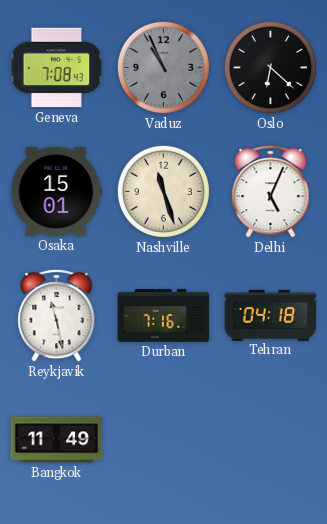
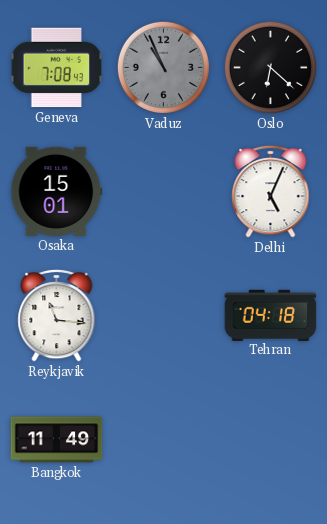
Nashville: 11:27 -> none
Reykjavik: 11:28 -> 11:16
Durban: 7:16 -> none
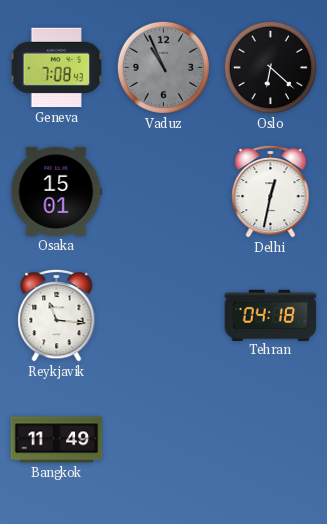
Delhi: 5:04 -> 12:32
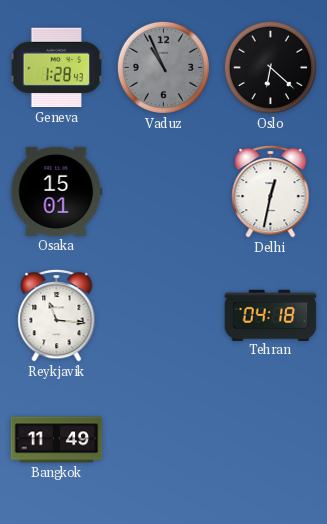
Geneva: 7:08 -> 1:28
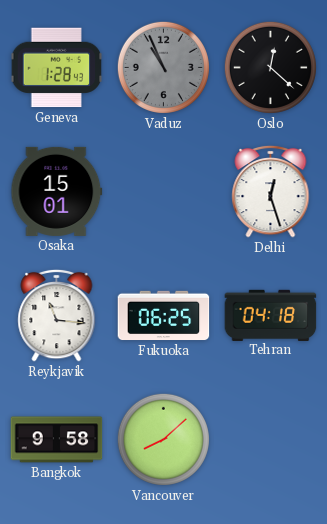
Oslo: 6:22 -> 12:22
Delhi: 12:32 -> 12:27
Fukuoka: none -> 06:25
Bangkok: 11:49 -> 9:58
Vancouver: none -> 8:08
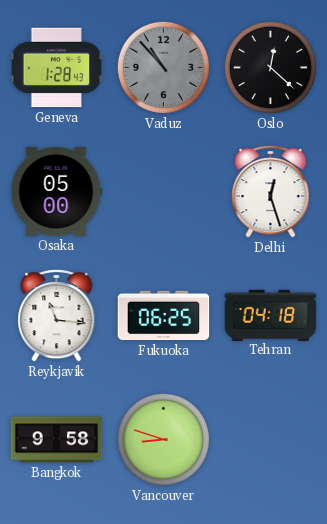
Vaduz: 10:56 -> 10:53
Osaka: 15:01 -> 05:00
Vancouver: 8:08 -> 8:48
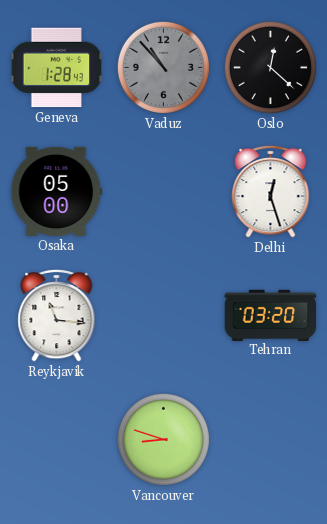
Fukuoka: 06:25 -> none
Tehran: 04:18 -> 03:20
Bangkok: 9:58 -> none
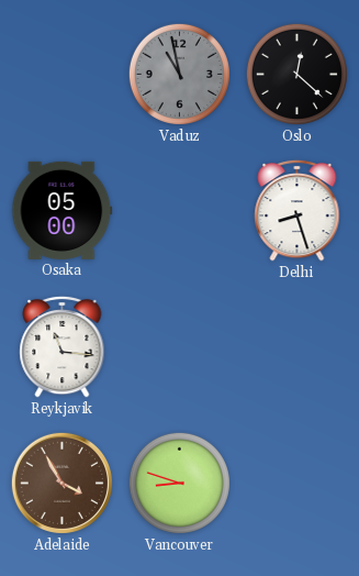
Geneva: 1:28 -> none
Vaduz: 10:53 -> 10:58
Delhi: 12:27 -> 8:27
Tehran: 03:20 -> none
Adelaide: none -> 3:55
